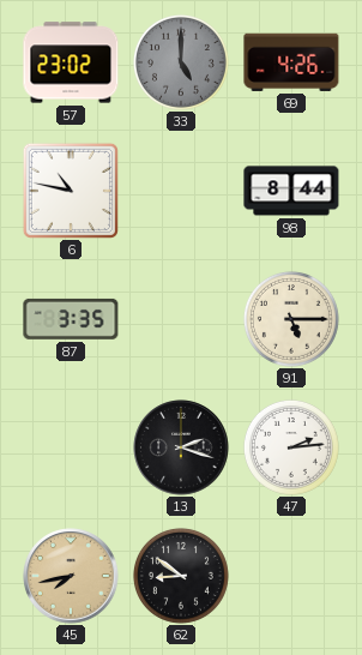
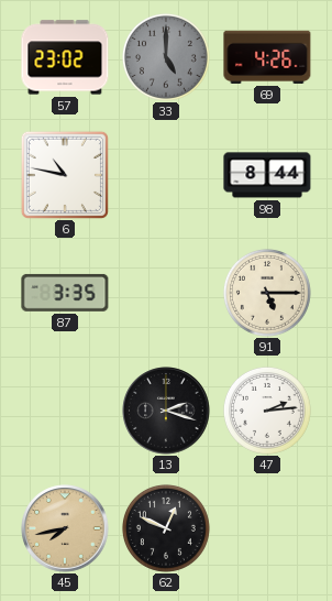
62: 8:51 -> 12:49
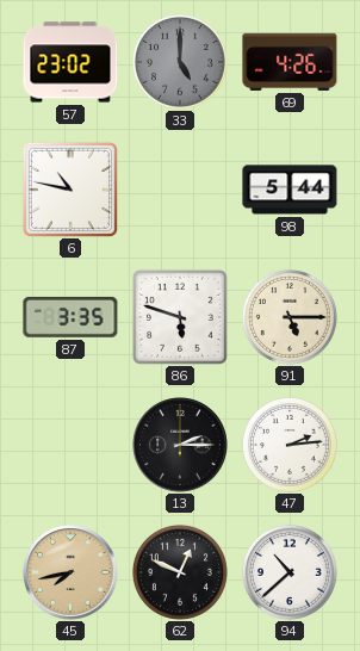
98: 8:44 -> 5:44
86: none -> 5:48
13: 2:18 -> 2:15
94: none -> 10:38
